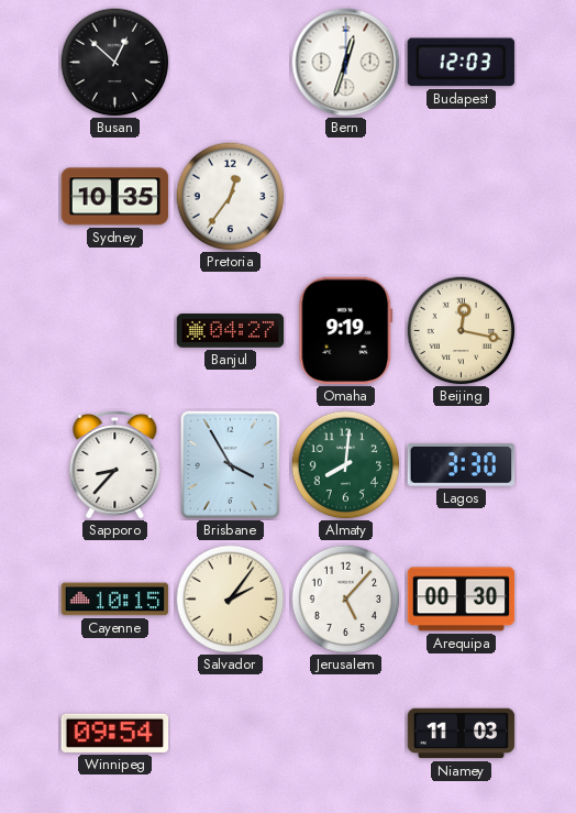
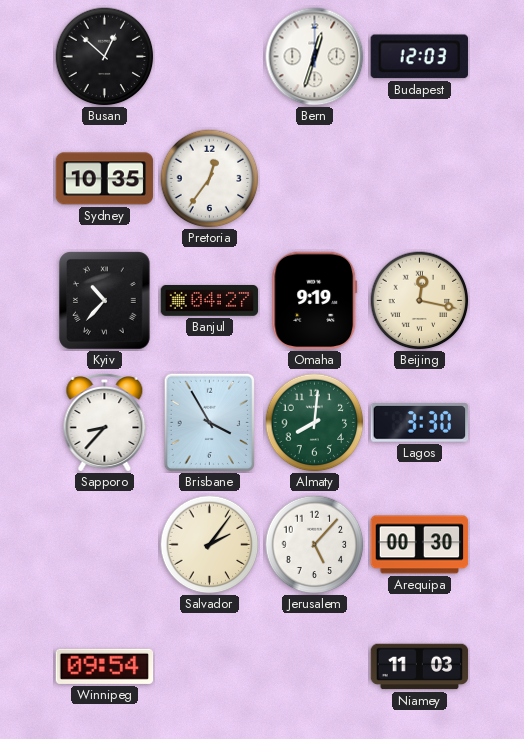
Kyiv: none -> 10:37
Cayenne: 10:15 -> none
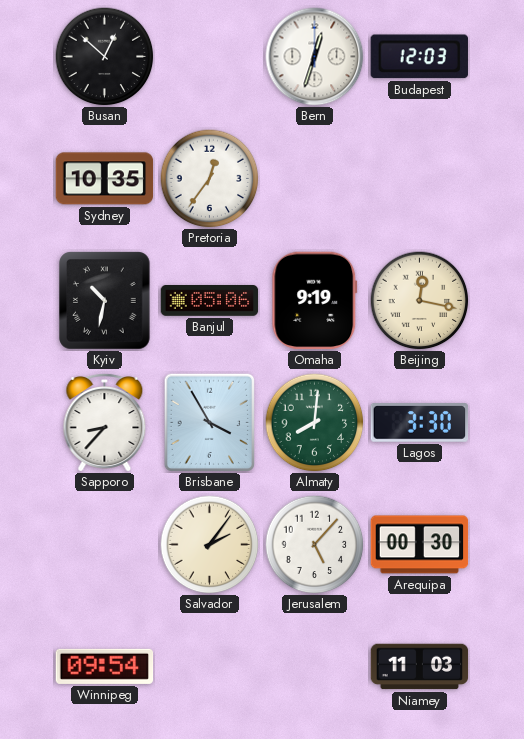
Kyiv: 10:37 -> 10:32
Banjul: 04:27 -> 05:06
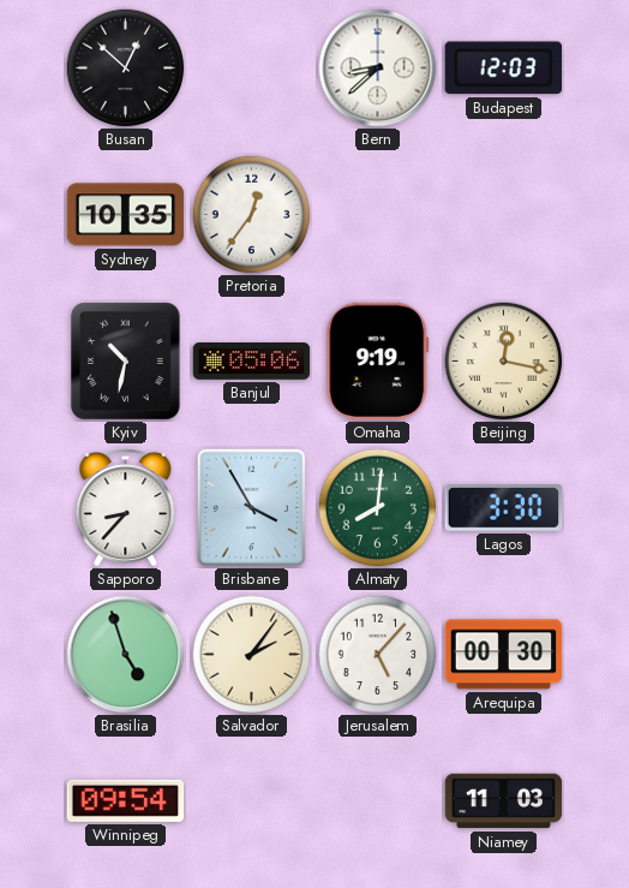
Bern: 12:33 -> 8:38
Brasilia: none -> 4:57
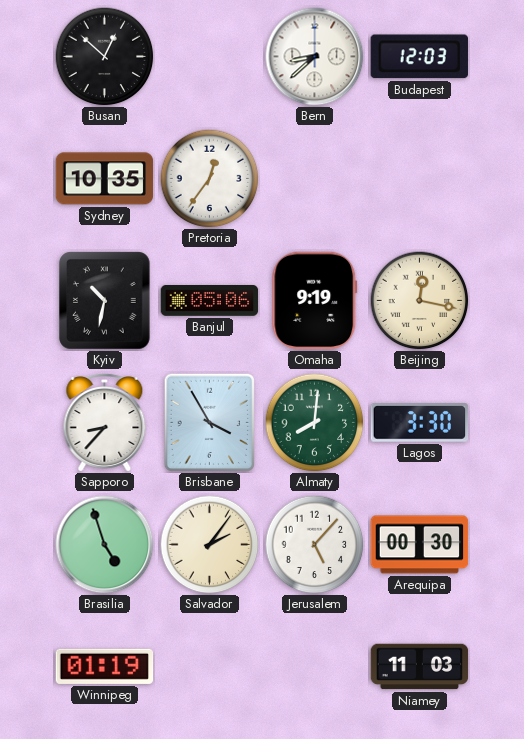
Winnipeg: 09:54 -> 01:19
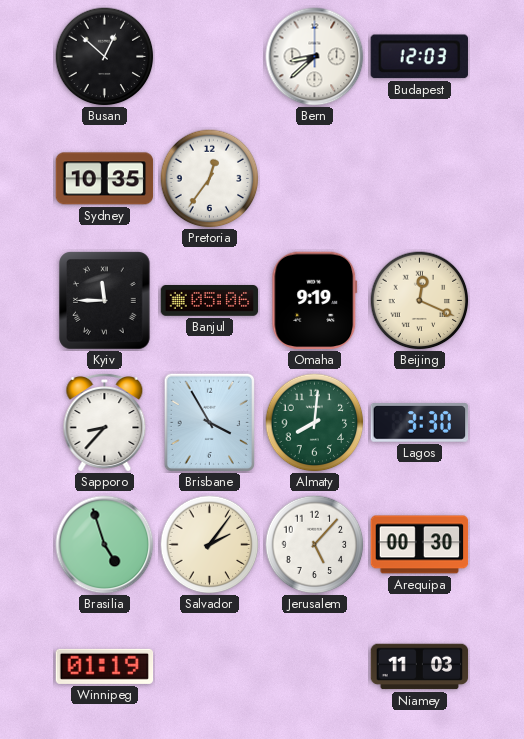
Kyiv: 10:32 -> 11:45
Beijing: 12:17 -> 12:19
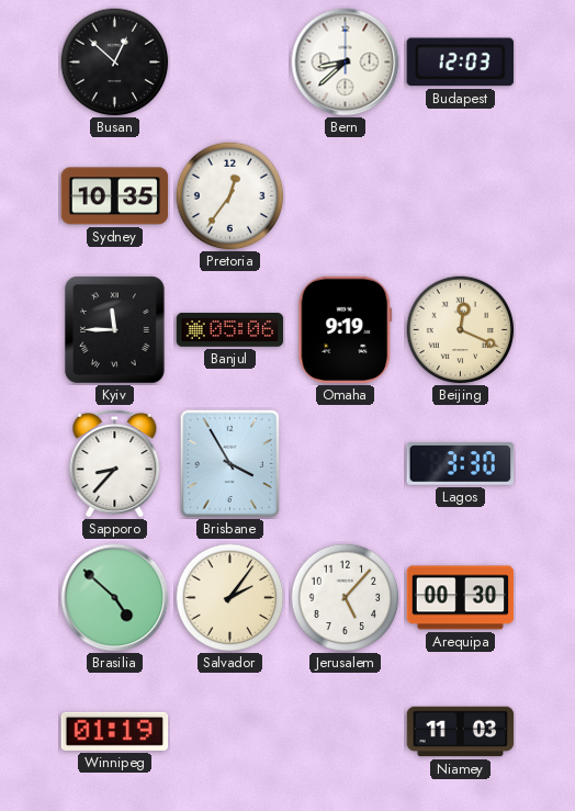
Almaty: 8:01 -> none
Brasilia: 4:57 -> 4:52
